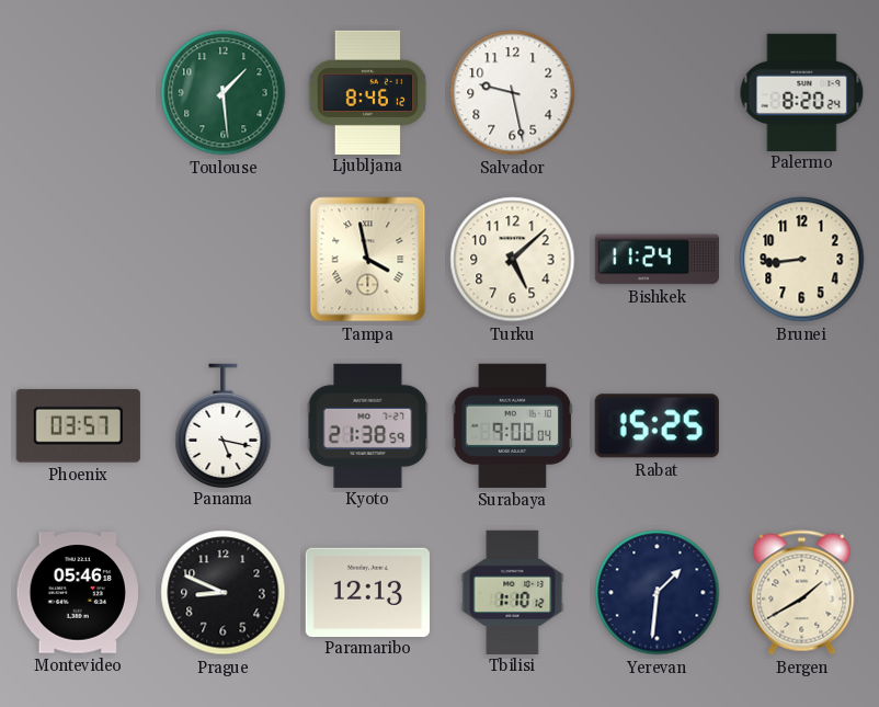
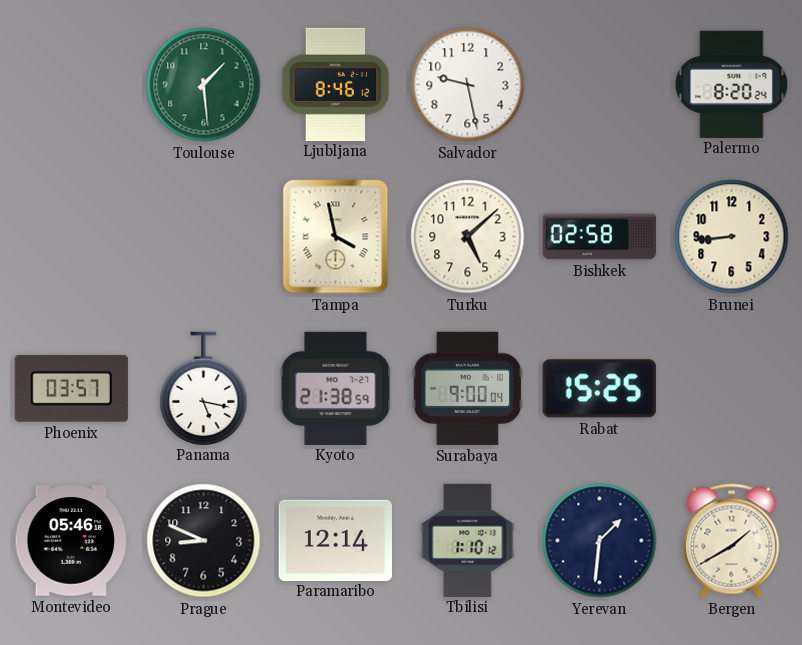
Bishkek: 11:24 -> 02:58
Paramaribo: 12:13 -> 12:14
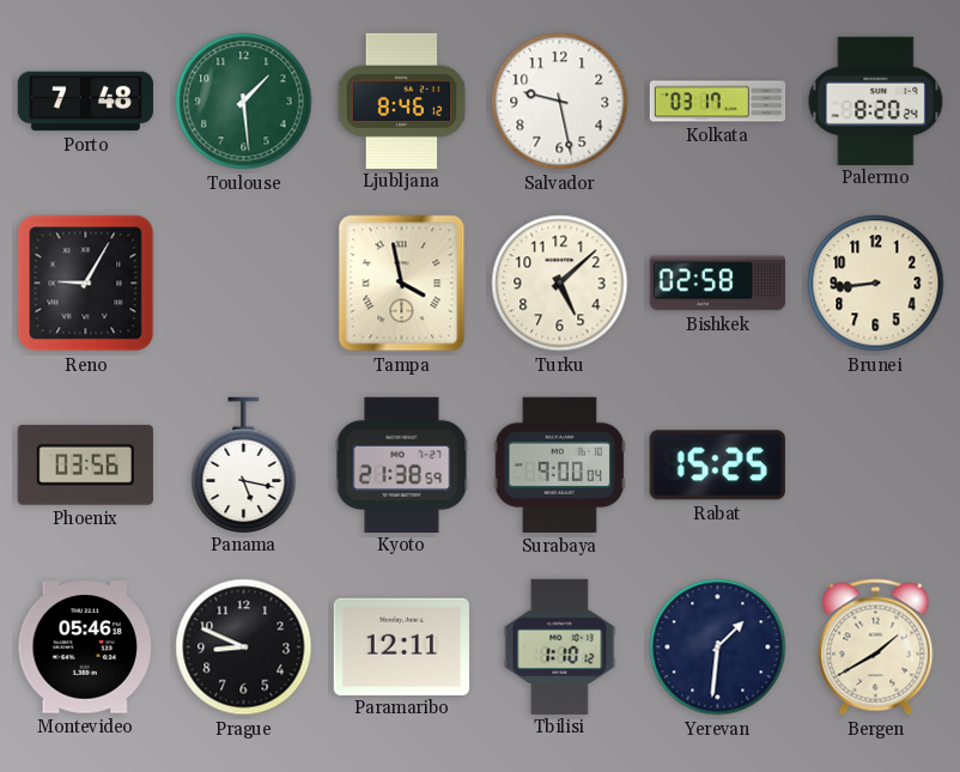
Porto: none -> 7:48
Kolkata: none -> 03:17
Reno: none -> 9:05
Phoenix: 03:57 -> 03:56
Paramaribo: 12:14 -> 12:11
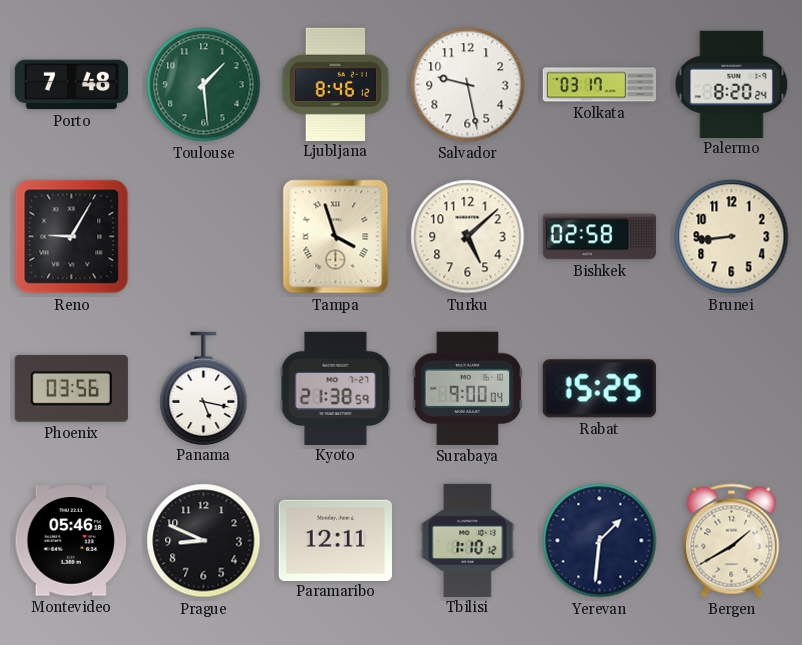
Tampa: 3:58 -> 3:57
